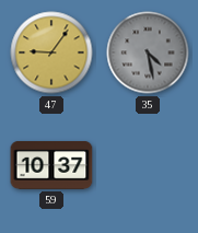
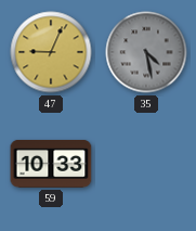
47: 9:06 -> 9:04
59: 10:37 -> 10:33
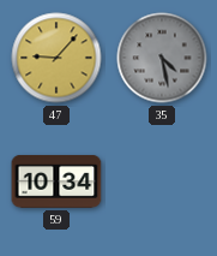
47: 9:04 -> 9:07
59: 10:33 -> 10:34
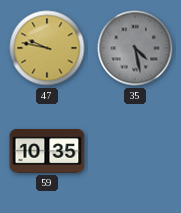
47: 9:07 -> 9:47
59: 10:34 -> 10:35
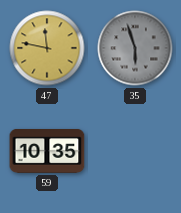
47: 9:47 -> 11:47
35: 4:28 -> 5:57
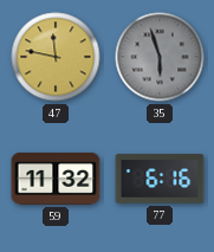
59: 10:35 -> 11:32
77: none -> 6:16
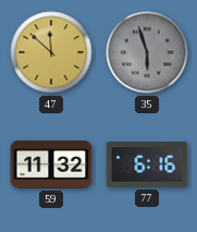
47: 11:47 -> 11:52
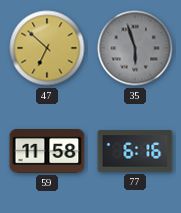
47: 11:52 -> 6:52
59: 11:32 -> 11:58
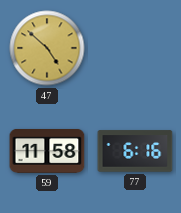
47: 6:52 -> 4:52
35: 5:57 -> none
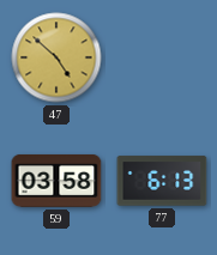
59: 11:58 -> 03:58
77: 6:16 -> 6:13
